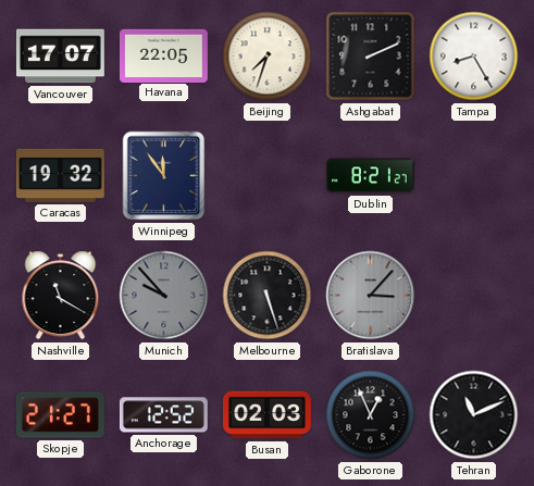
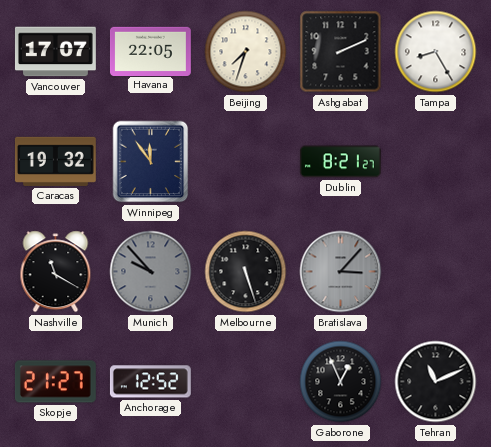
Busan: 02:03 -> none
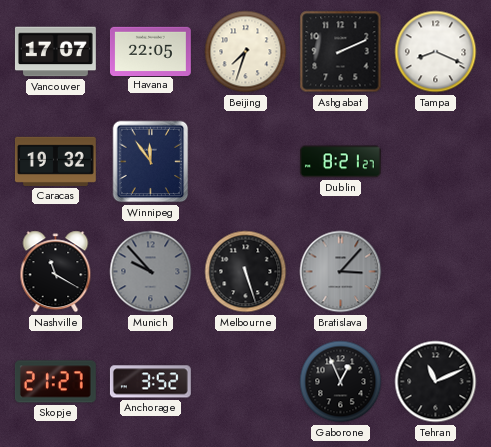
Tampa: 8:25 -> 8:19
Anchorage: 12:52 -> 3:52
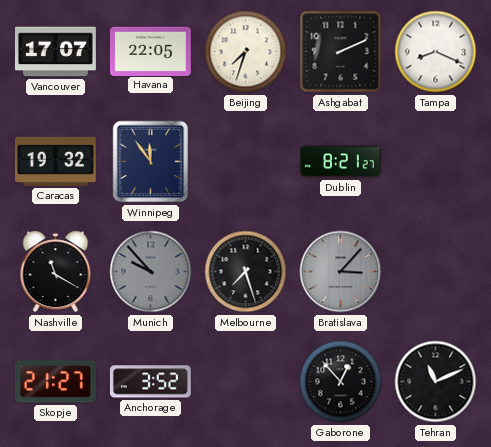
Melbourne: 5:27 -> 7:27
Gaborone: 12:56 -> 12:53
